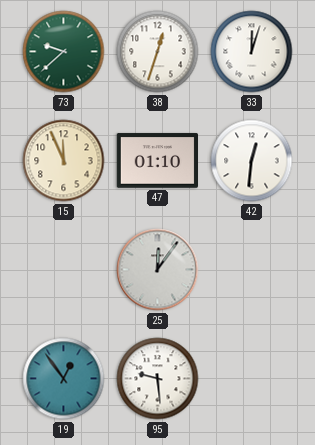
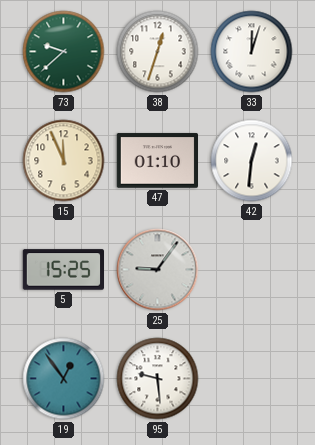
5: none -> 15:25
25: 12:06 -> 9:06
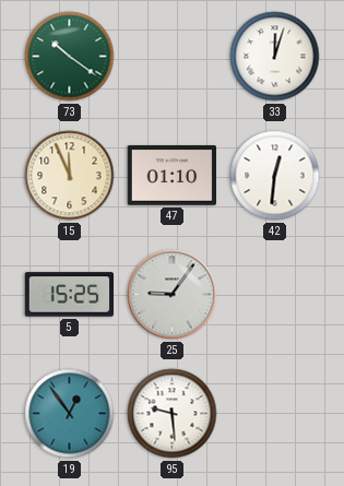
73: 9:38 -> 10:21
38: 12:33 -> none
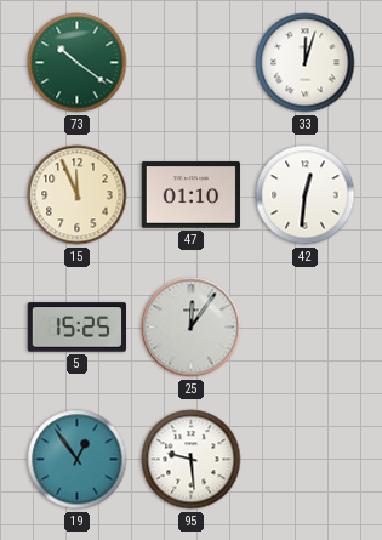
25: 9:06 -> 12:06
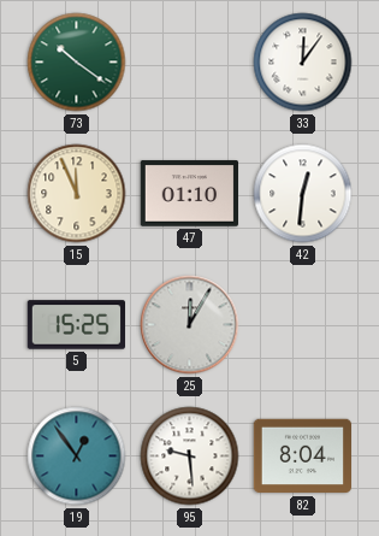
33: 12:03 -> 12:06
25: 12:06 -> 12:05
82: none -> 8:04
